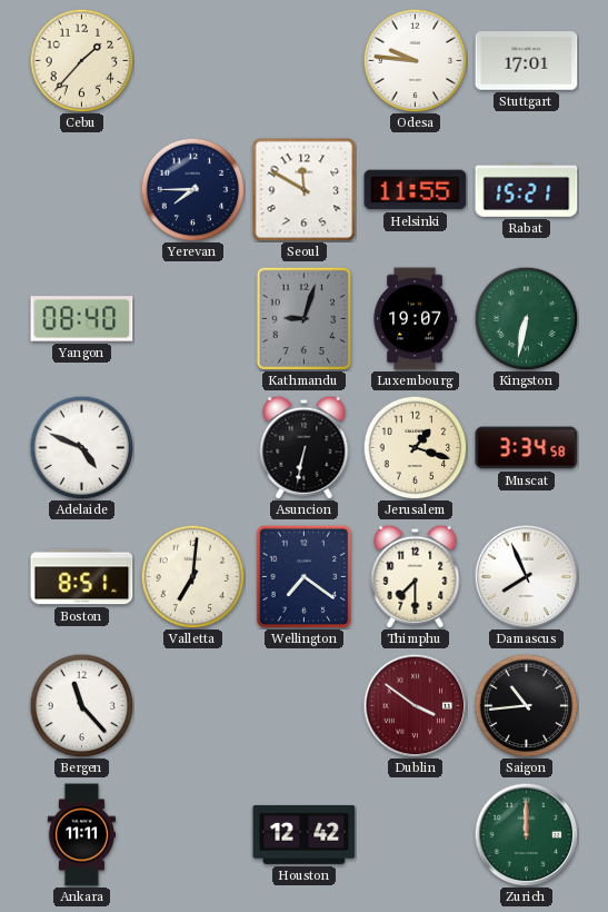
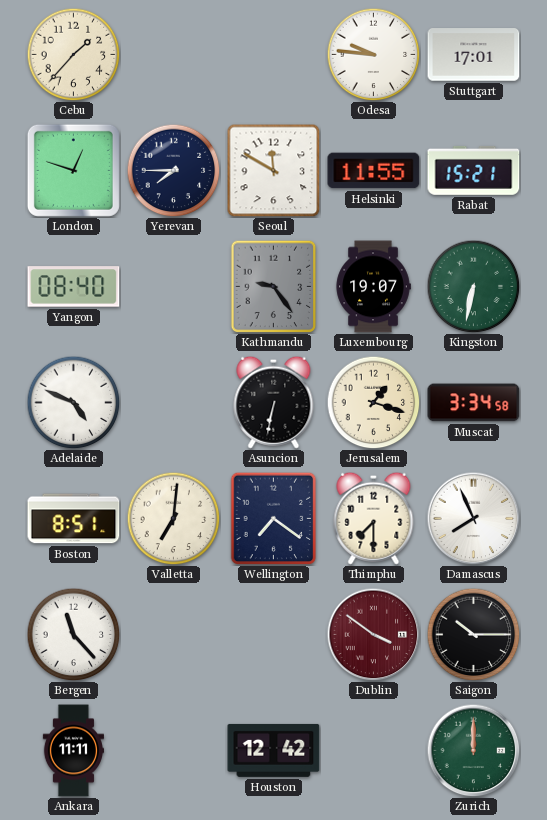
London: none -> 12:48
Kathmandu: 9:03 -> 9:24
Saigon: 10:44 -> 10:15
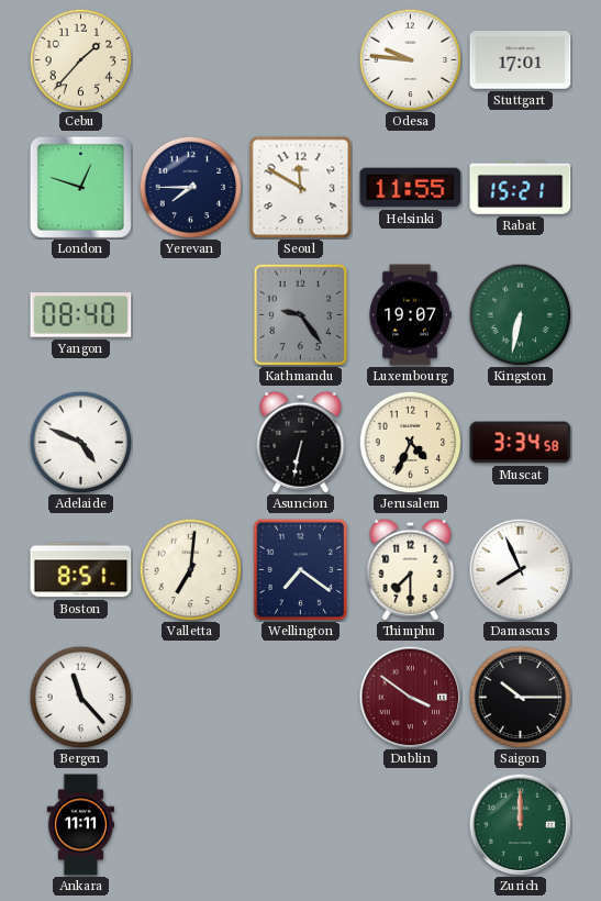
Jerusalem: 1:18 -> 4:34
Houston: 12:42 -> none
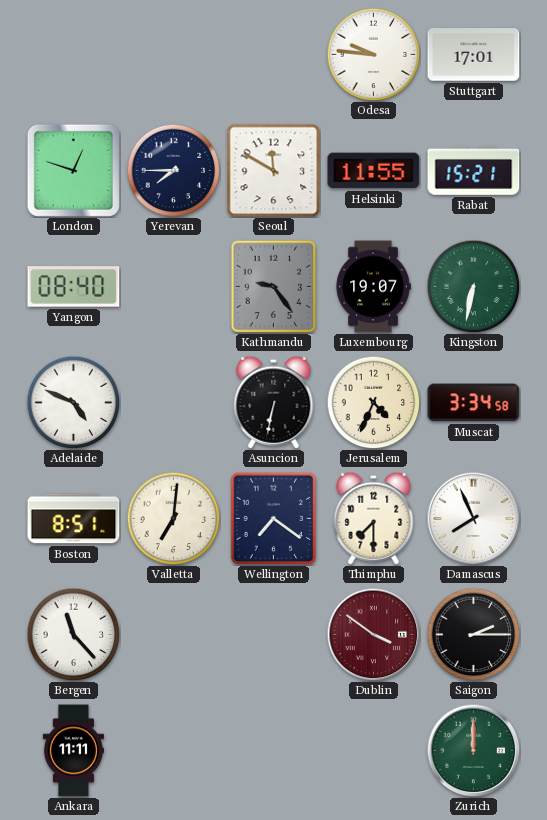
Cebu: 1:37 -> none
Saigon: 10:15 -> 2:15
